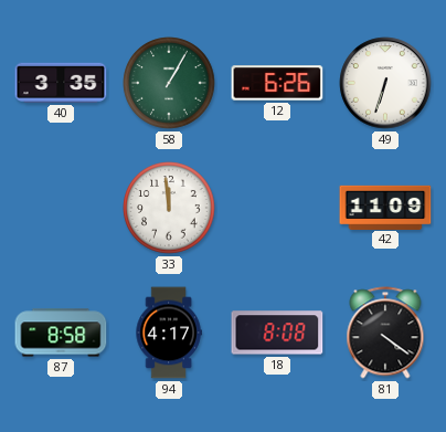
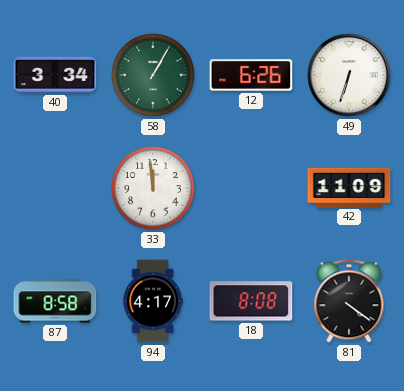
40: 3:35 -> 3:34
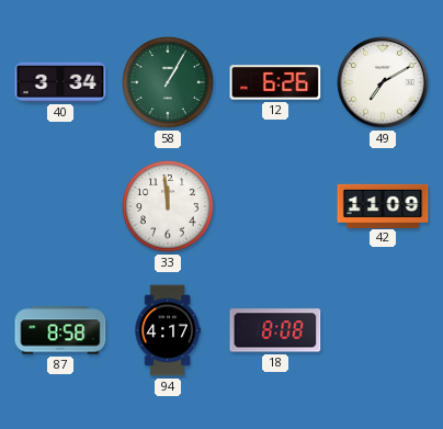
49: 6:33 -> 7:10
81: 4:21 -> none
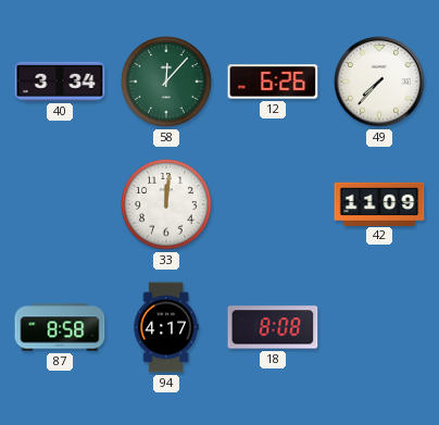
58: 1:05 -> 12:07
49: 7:10 -> 7:37
33: 11:59 -> 12:01
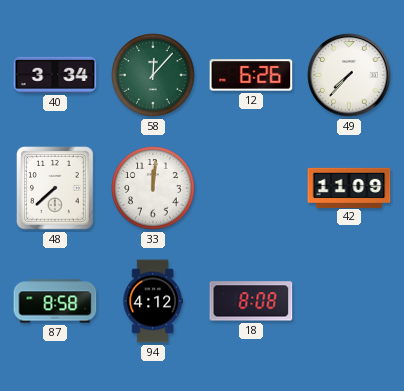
48: none -> 7:38
94: 4:17 -> 4:12
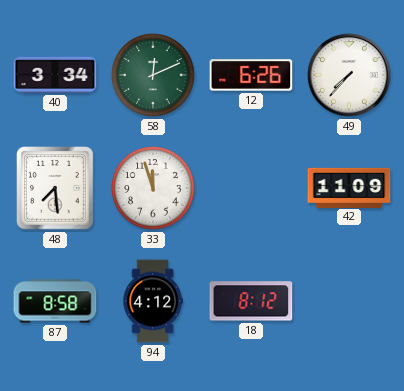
58: 12:07 -> 12:11
48: 7:38 -> 7:29
33: 12:01 -> 11:57
18: 8:08 -> 8:12
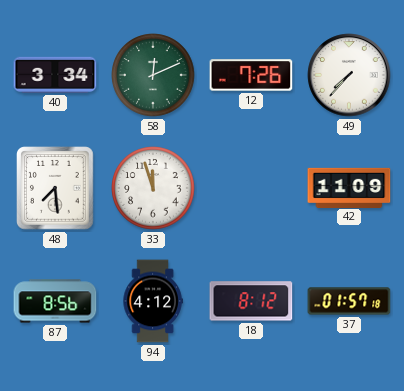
12: 6:26 -> 7:26
87: 8:58 -> 8:56
37: none -> 01:57
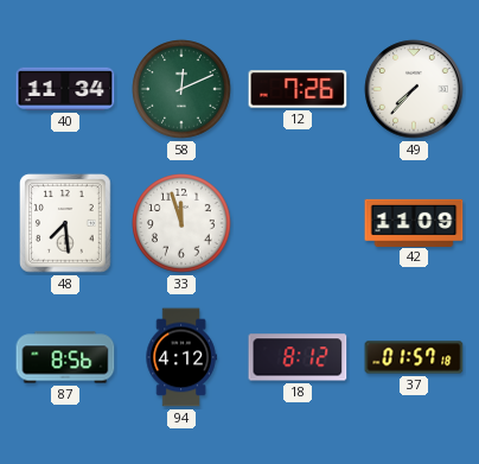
40: 3:34 -> 11:34
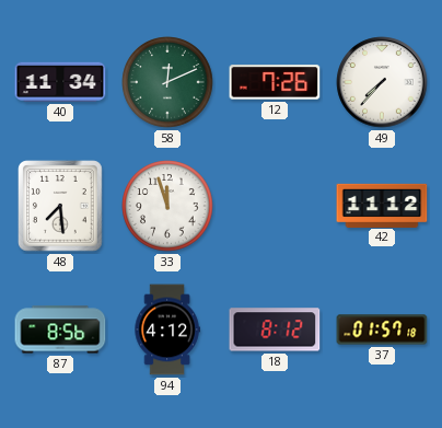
42: 11:09 -> 11:12
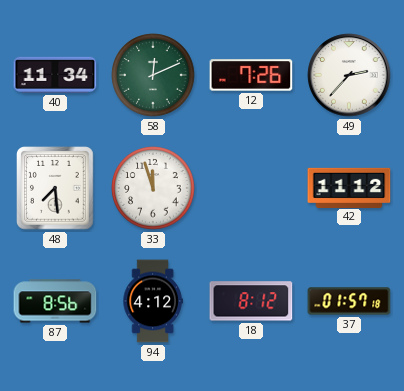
49: 7:37 -> 2:37
